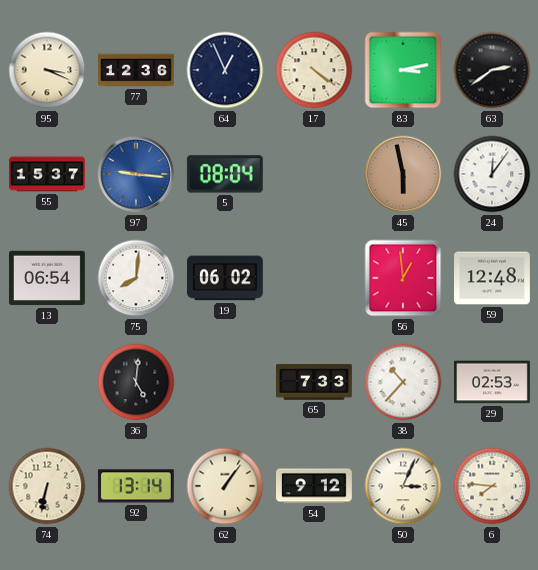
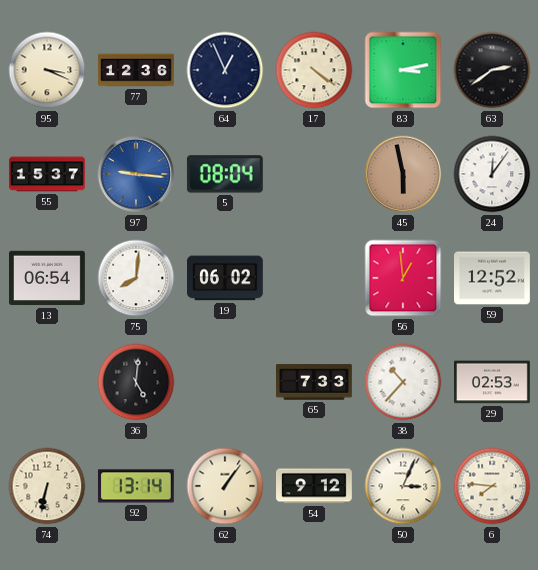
59: 12:48 -> 12:52
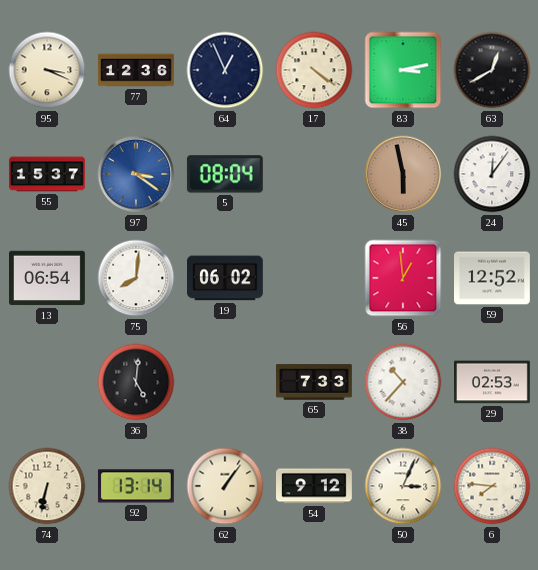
63: 2:39 -> 12:40
97: 9:16 -> 3:21
